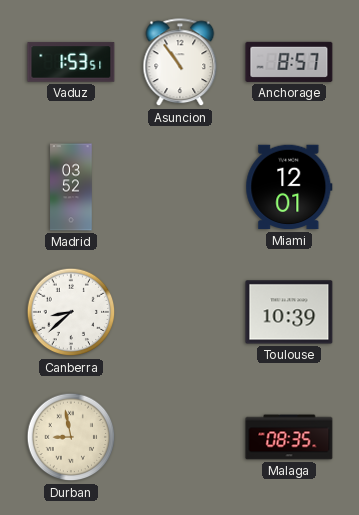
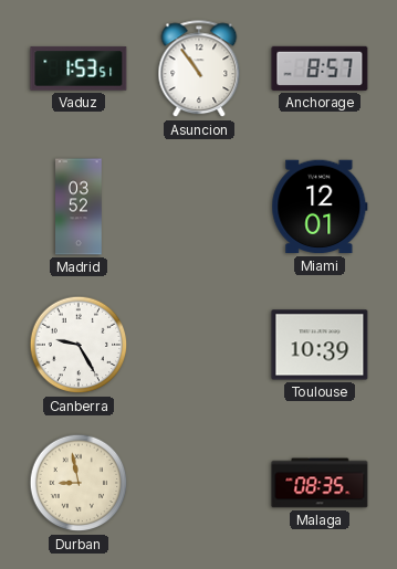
Canberra: 8:38 -> 9:25
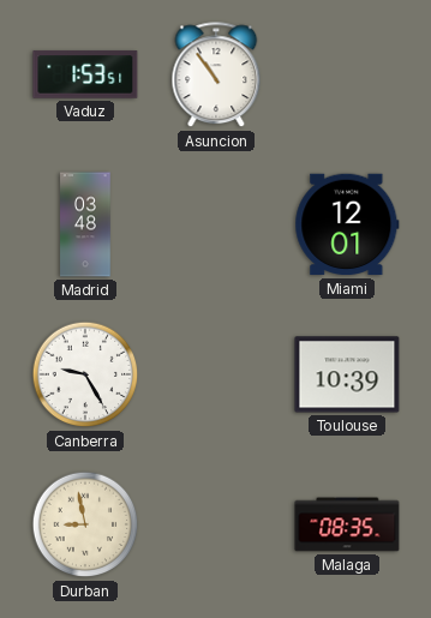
Anchorage: 8:57 -> none
Madrid: 03:52 -> 03:48
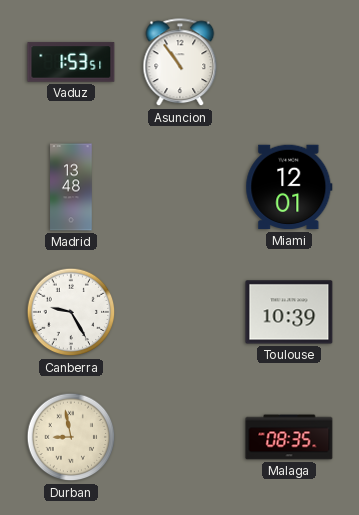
Madrid: 03:48 -> 13:48
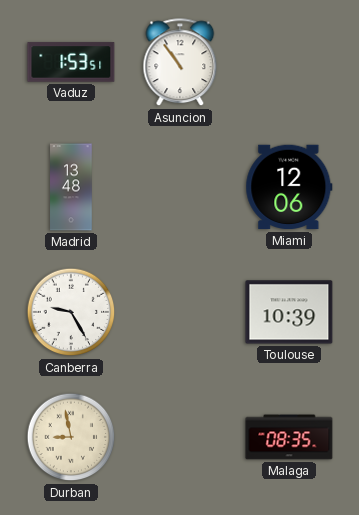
Miami: 12:01 -> 12:06
